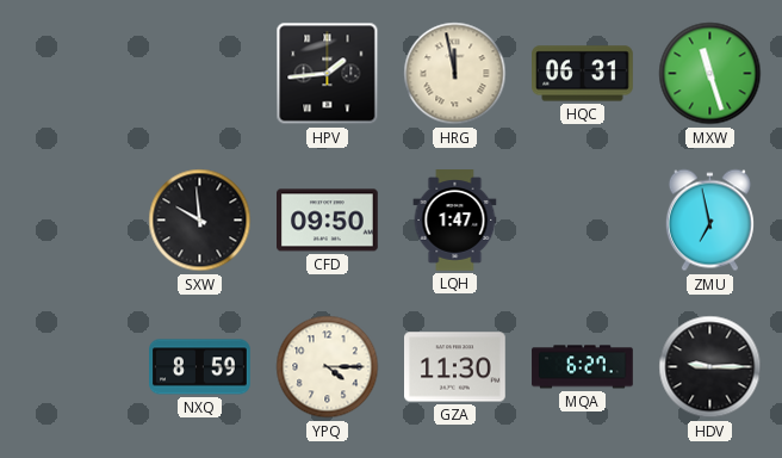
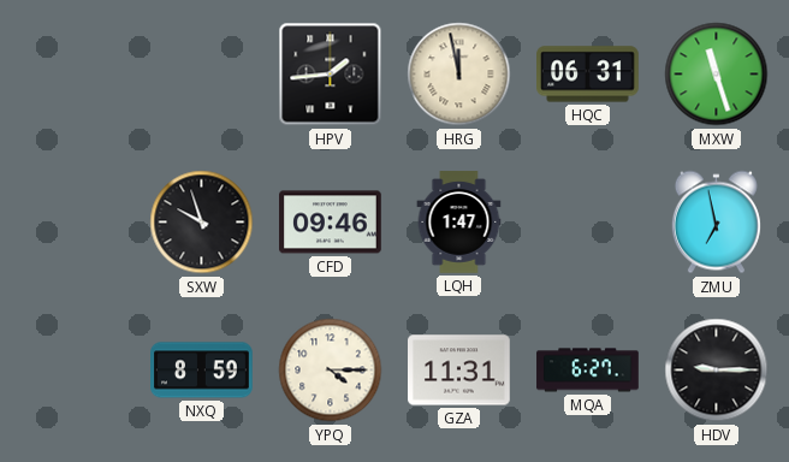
SXW: 9:59 -> 9:57
CFD: 09:50 -> 09:46
GZA: 11:30 -> 11:31
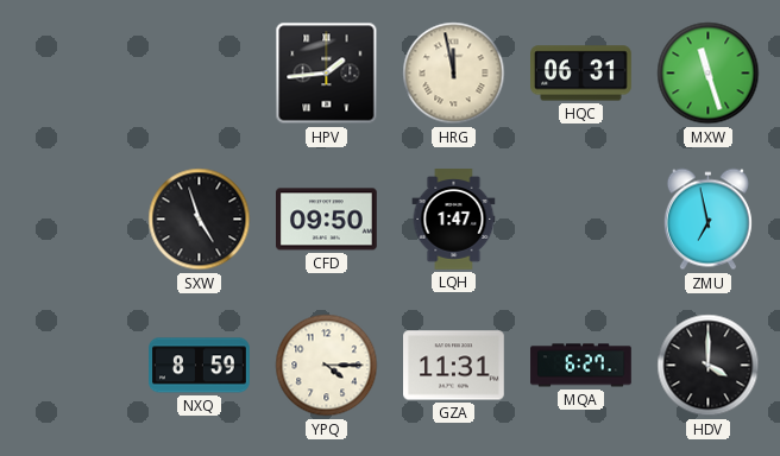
SXW: 9:57 -> 4:57
CFD: 09:46 -> 09:50
HDV: 9:15 -> 4:00
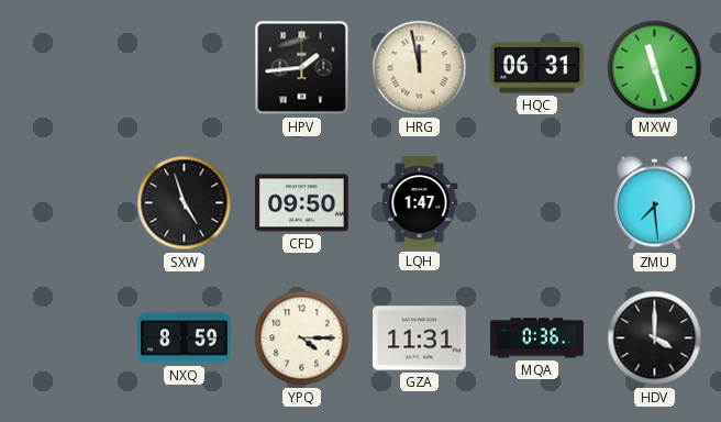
ZMU: 6:58 -> 7:29
MQA: 6:27 -> 0:36
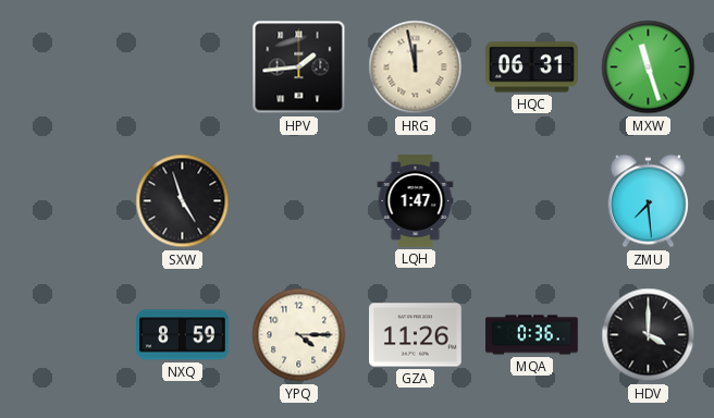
CFD: 09:50 -> none
GZA: 11:31 -> 11:26
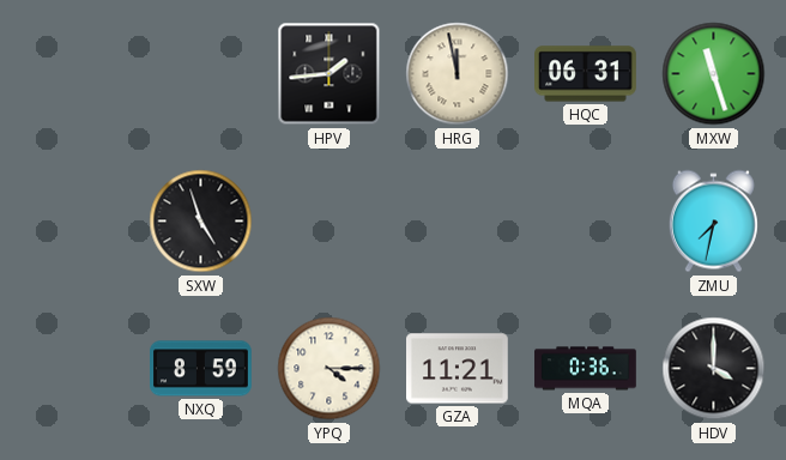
LQH: 1:47 -> none
ZMU: 7:29 -> 7:32
GZA: 11:26 -> 11:21
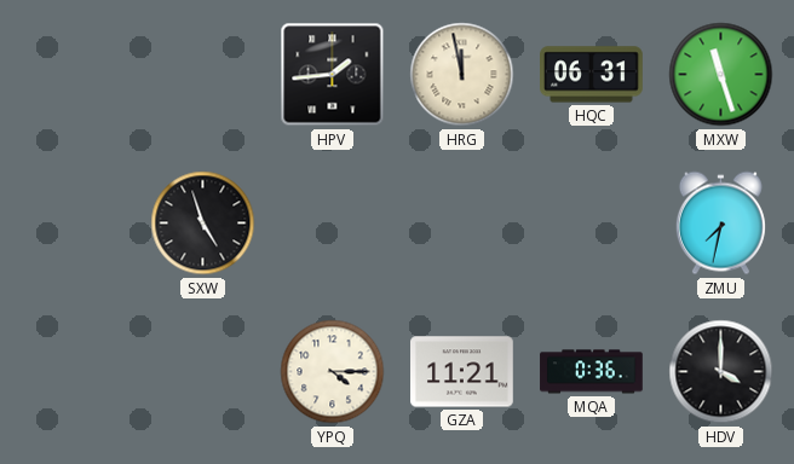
NXQ: 8:59 -> none
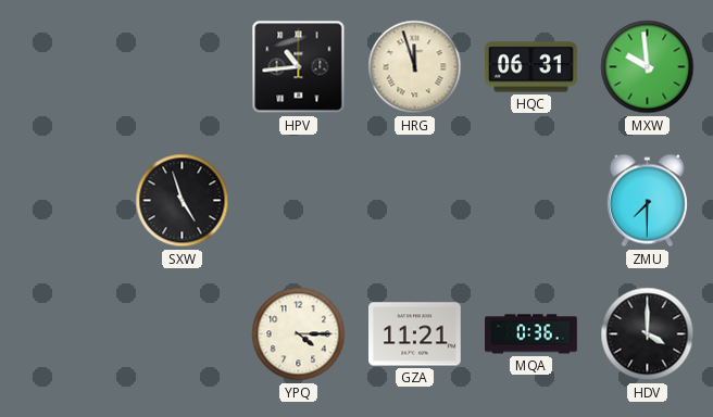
HPV: 1:44 -> 10:44
HRG: 11:58 -> 11:57
MXW: 11:27 -> 9:59
ZMU: 7:32 -> 7:30
